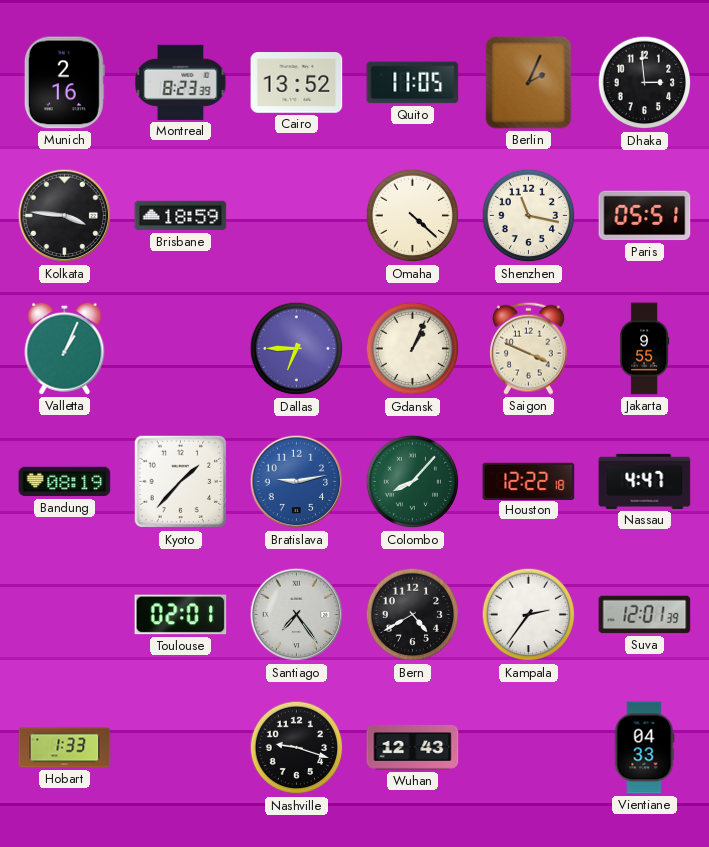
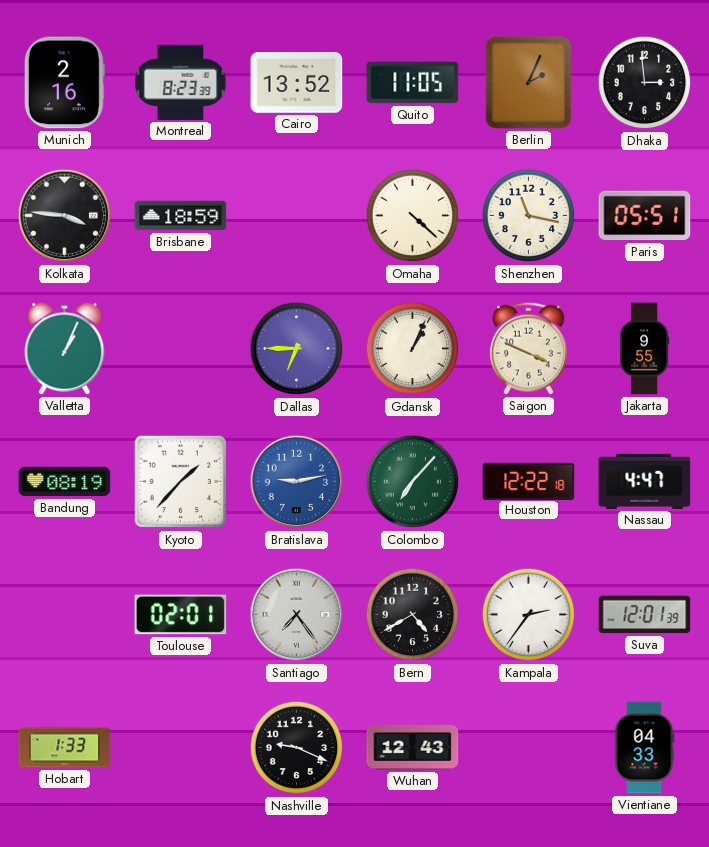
Colombo: 8:07 -> 7:07
Nashville: 9:18 -> 9:19
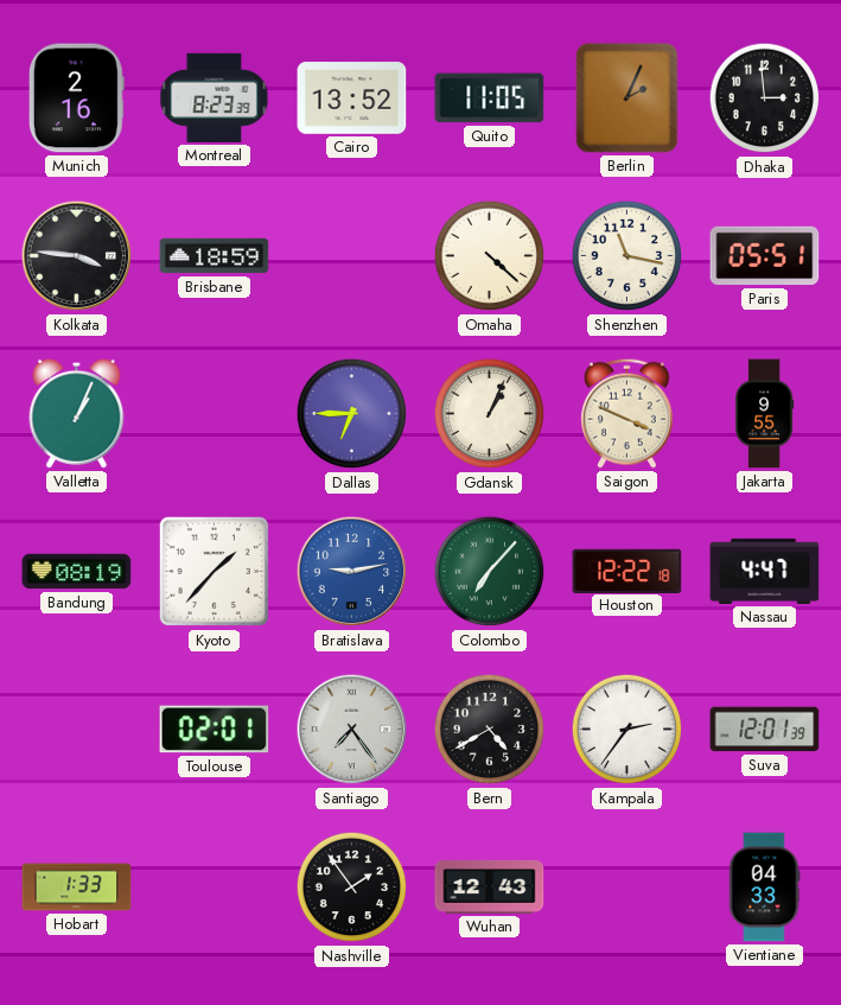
Nashville: 9:19 -> 1:54
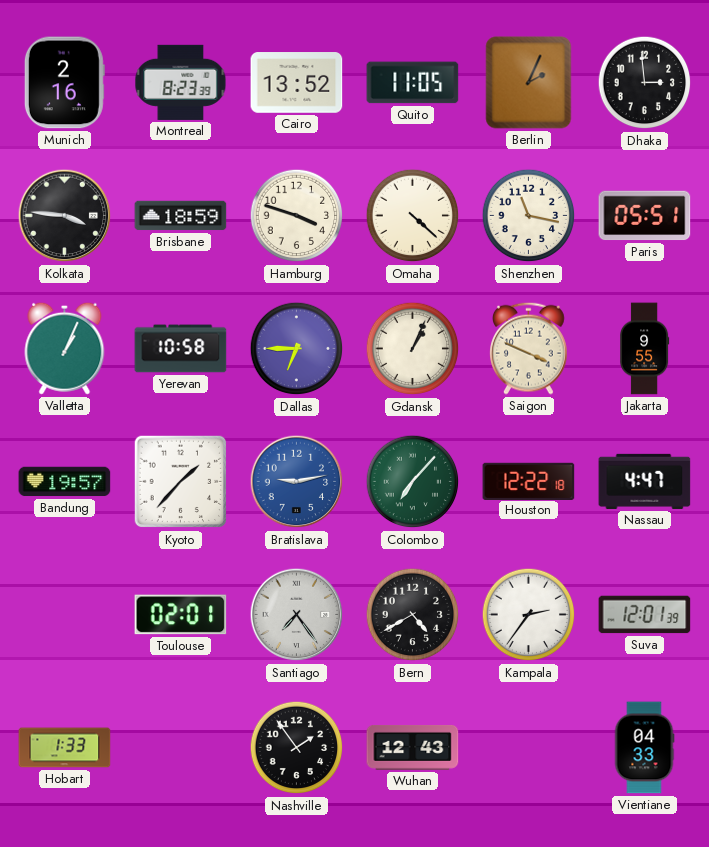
Hamburg: none -> 3:48
Yerevan: none -> 10:58
Bandung: 08:19 -> 19:57
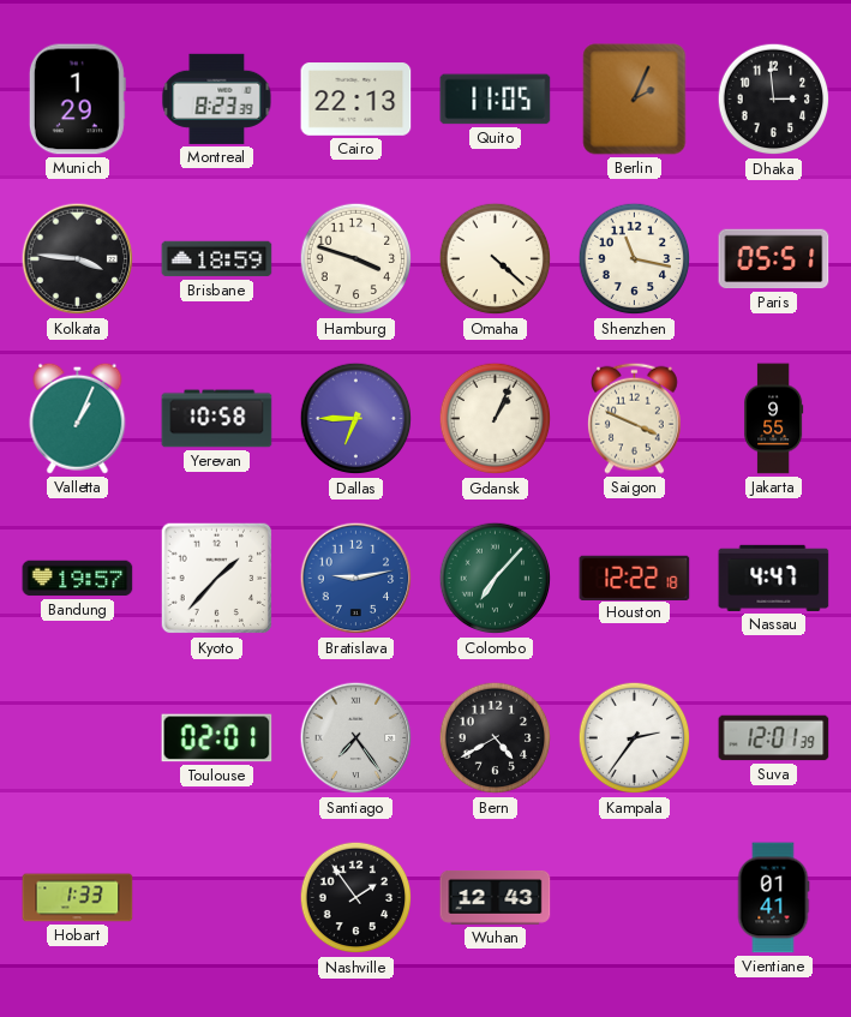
Munich: 2:16 -> 1:29
Cairo: 13:52 -> 22:13
Vientiane: 04:33 -> 01:41
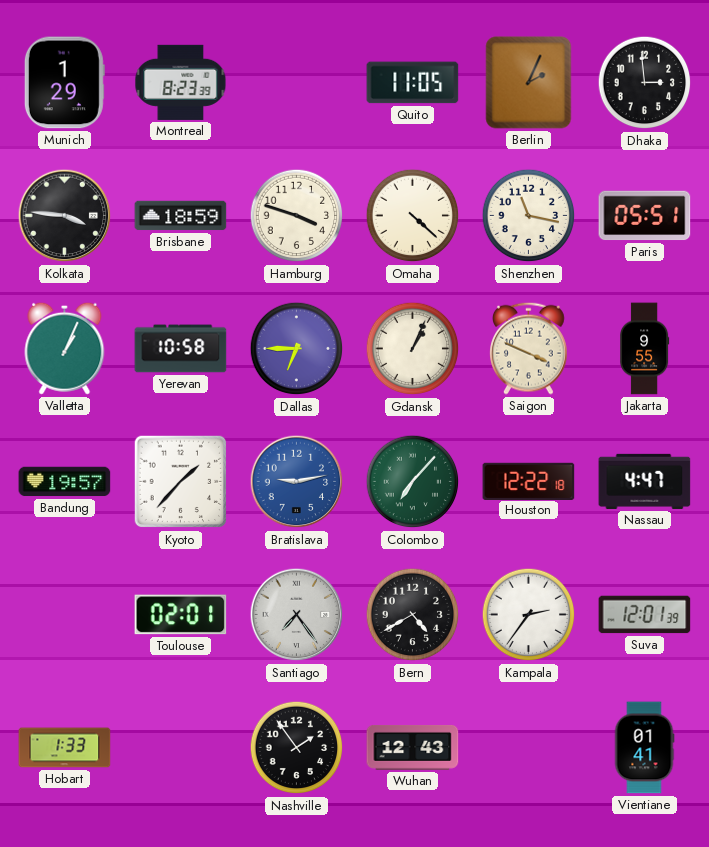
Cairo: 22:13 -> none
